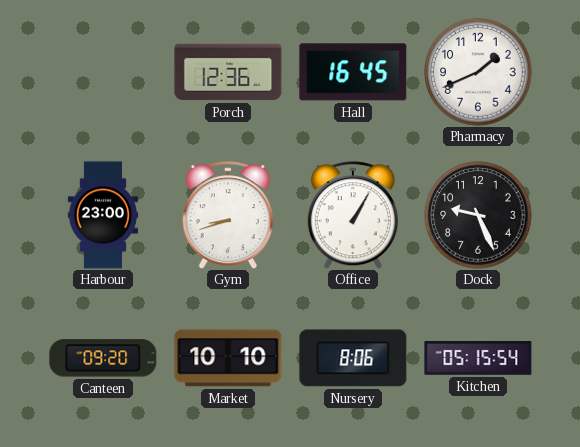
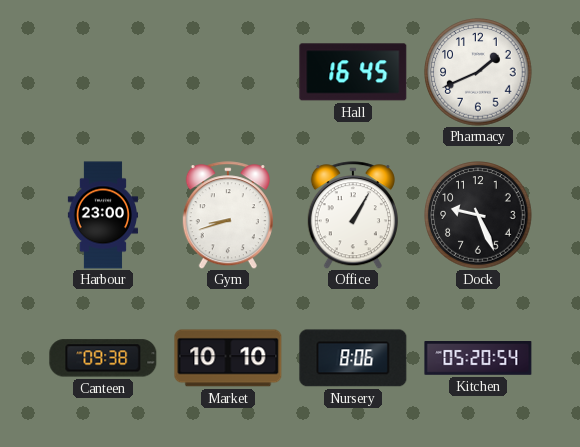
Porch: 12:36 -> none
Canteen: 09:20 -> 09:38
Kitchen: 05:15 -> 05:20
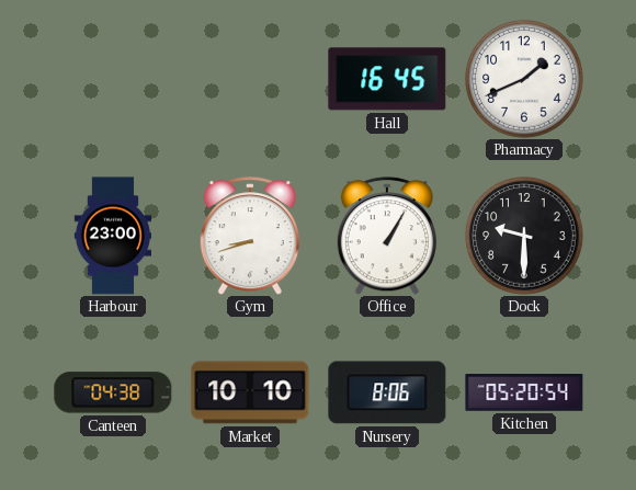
Dock: 9:26 -> 9:30
Canteen: 09:38 -> 04:38
